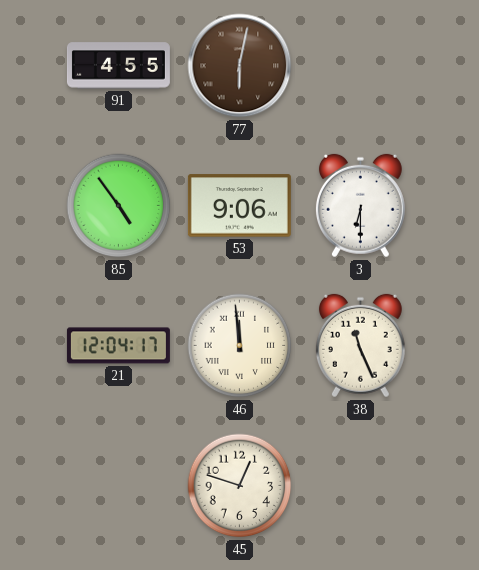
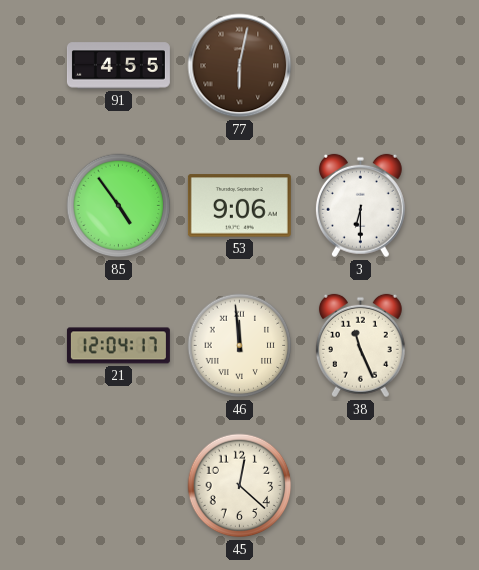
45: 12:48 -> 12:22
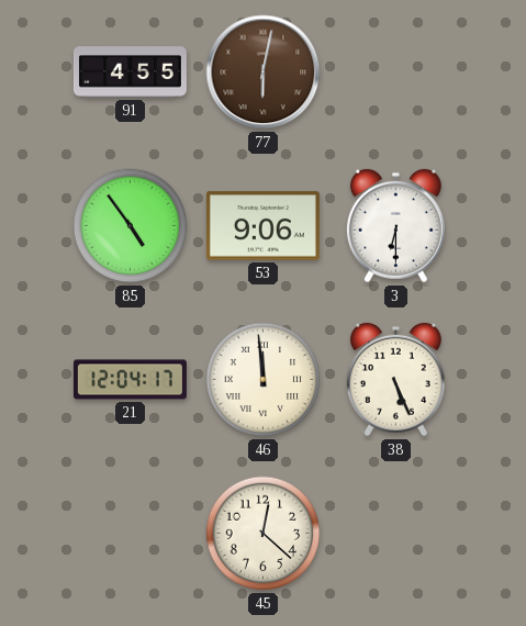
38: 11:26 -> 5:26
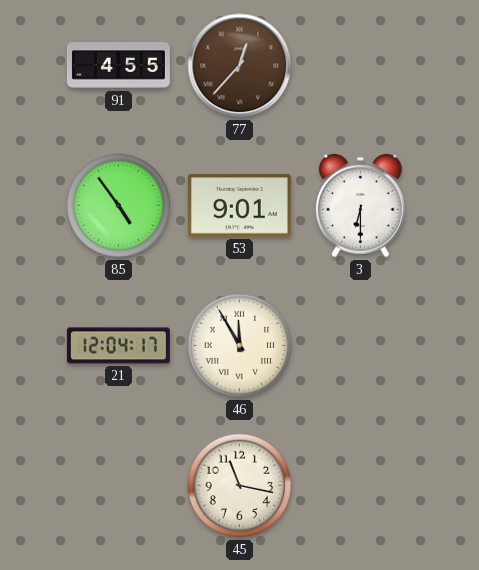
77: 6:02 -> 12:37
53: 9:06 -> 9:01
46: 11:59 -> 11:55
38: 5:26 -> none
45: 12:22 -> 11:17
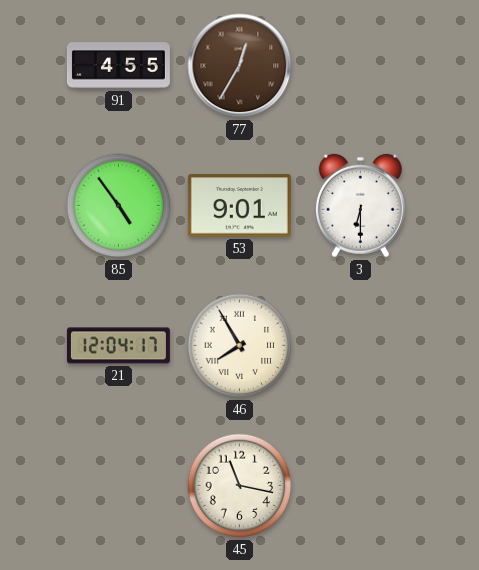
77: 12:37 -> 12:35
46: 11:55 -> 7:55
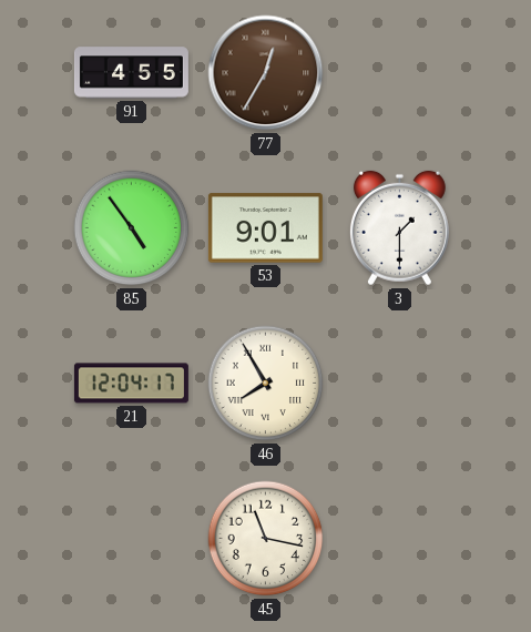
3: 6:30 -> 1:30
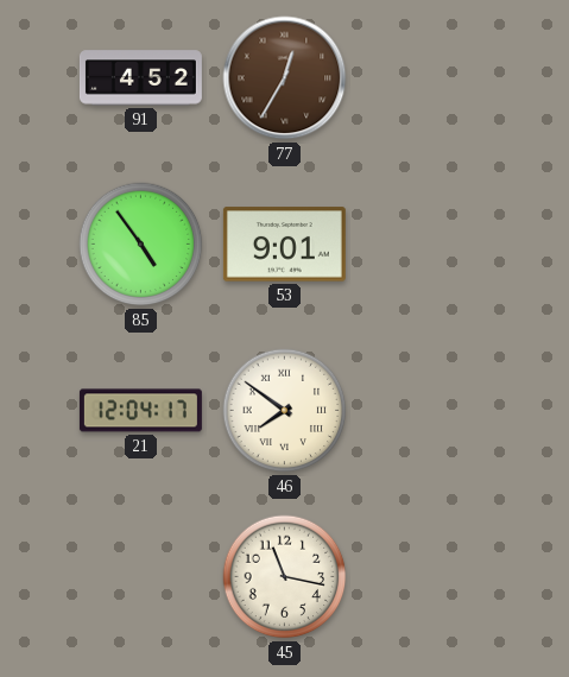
91: 4:55 -> 4:52
3: 1:30 -> none
46: 7:55 -> 7:51
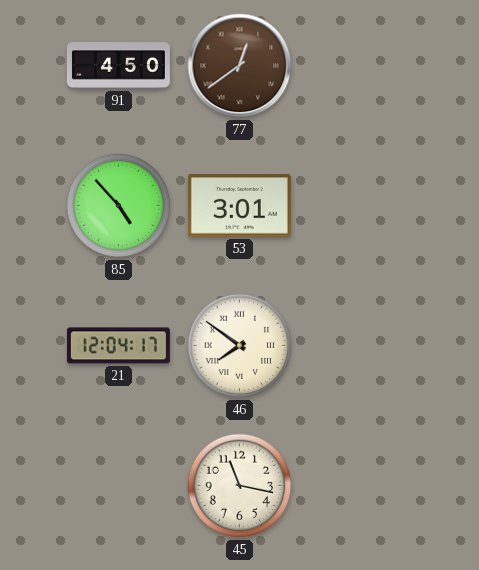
91: 4:52 -> 4:50
77: 12:35 -> 12:39
85: 4:54 -> 4:53
53: 9:01 -> 3:01
